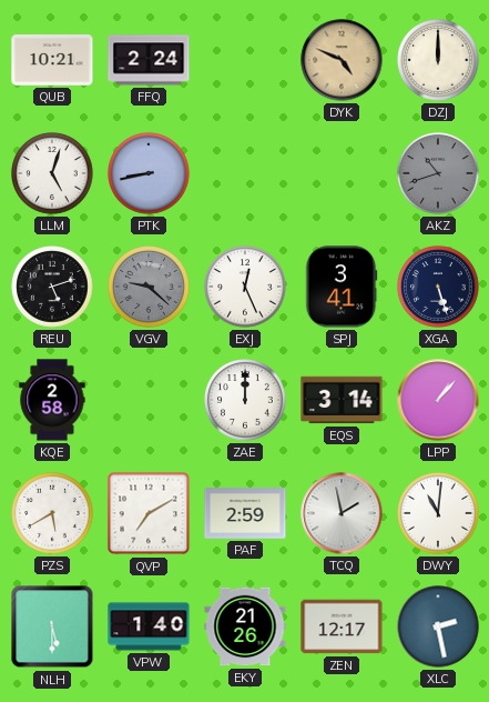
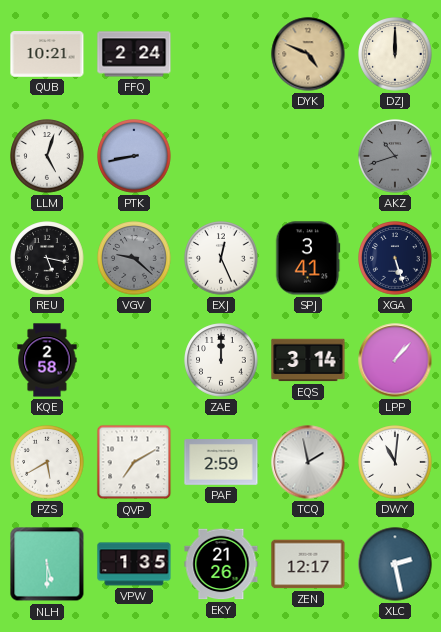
REU: 5:12 -> 5:17
VPW: 1:40 -> 1:35
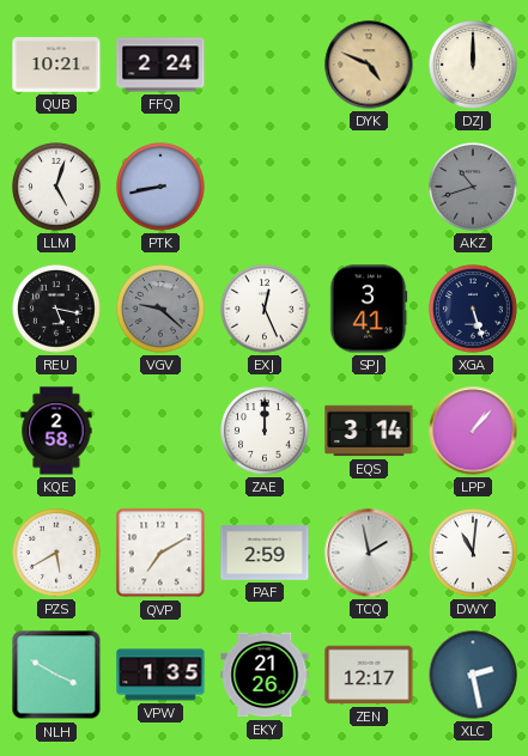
NLH: 5:30 -> 3:50
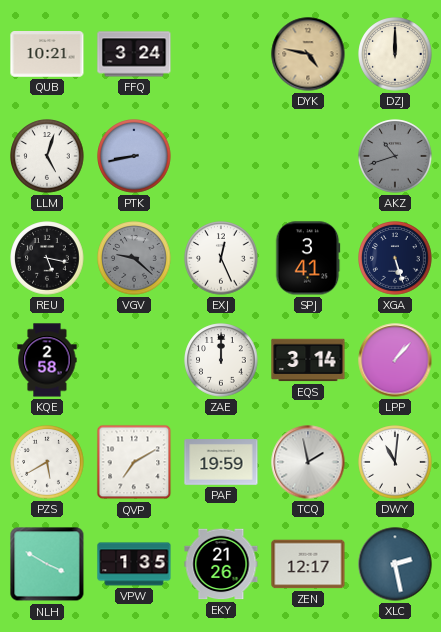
FFQ: 2:24 -> 3:24
DYK: 4:49 -> 4:47
PAF: 2:59 -> 19:59
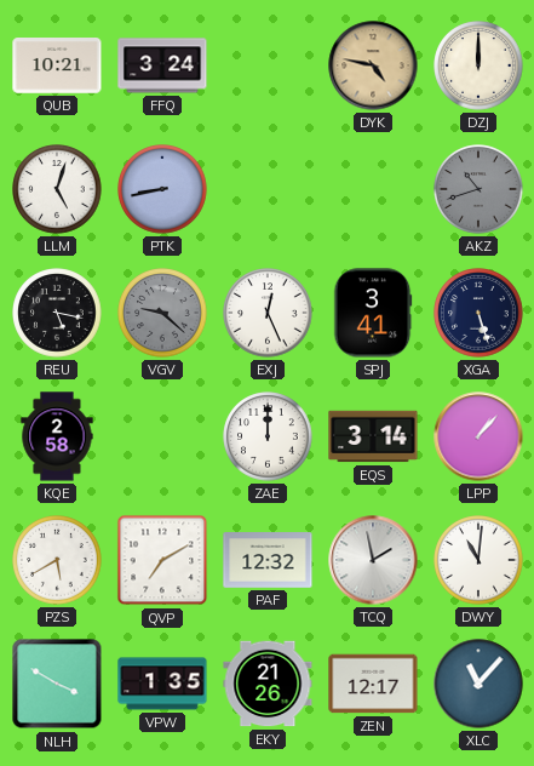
PAF: 19:59 -> 12:32
XLC: 2:28 -> 11:07
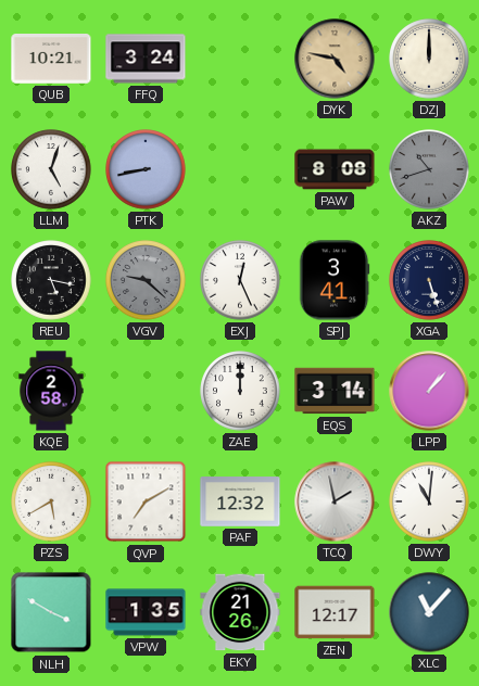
PAW: none -> 8:08
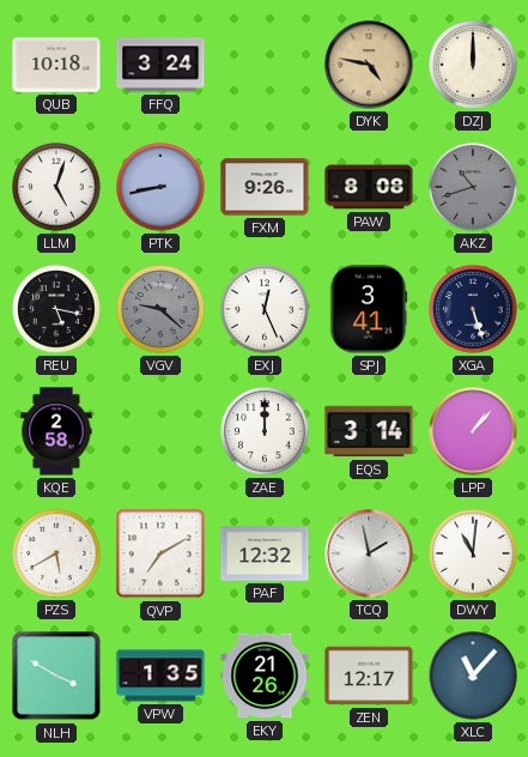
QUB: 10:21 -> 10:18
FXM: none -> 9:26
